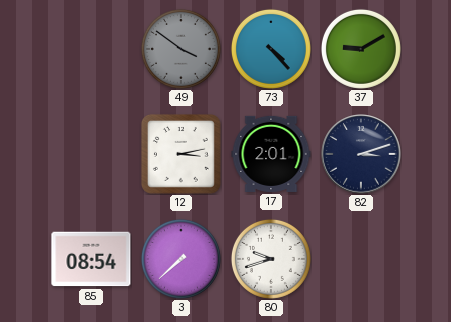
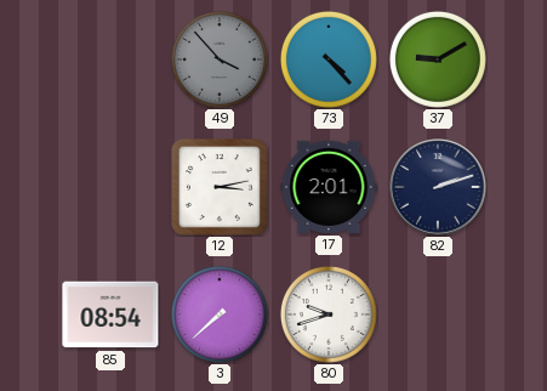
49: 3:51 -> 3:53
82: 3:12 -> 2:12
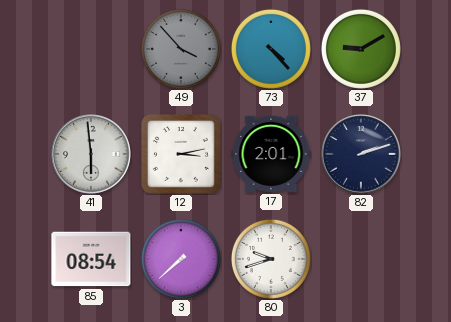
41: none -> 5:59
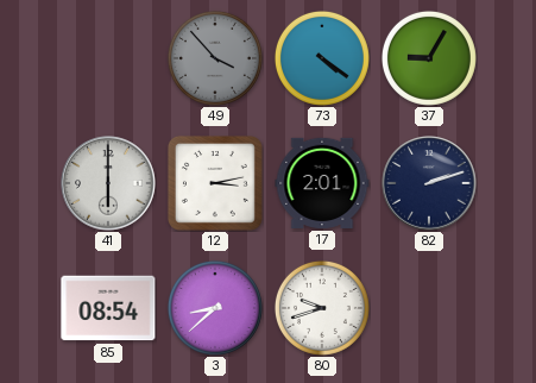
73: 4:23 -> 4:21
37: 9:10 -> 9:05
41: 5:59 -> 6:00
3: 7:38 -> 8:38
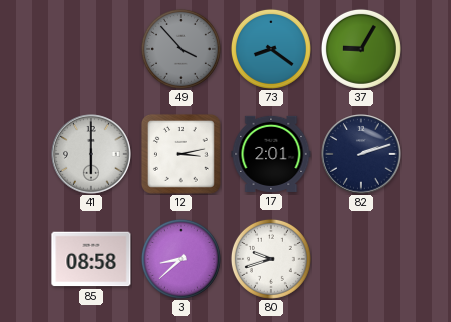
73: 4:21 -> 8:21
85: 08:54 -> 08:58
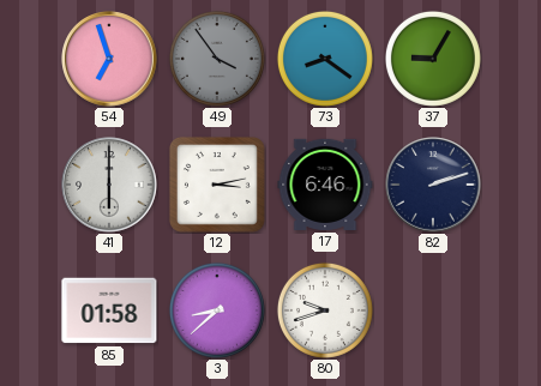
54: none -> 6:57
49: 3:53 -> 3:54
17: 2:01 -> 6:46
85: 08:58 -> 01:58
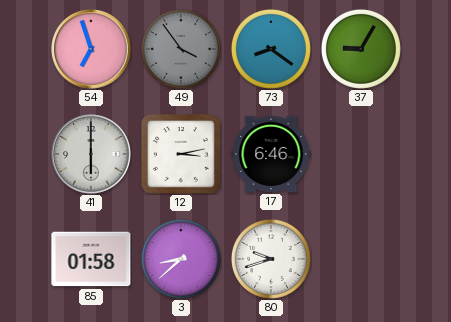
82: 2:12 -> none
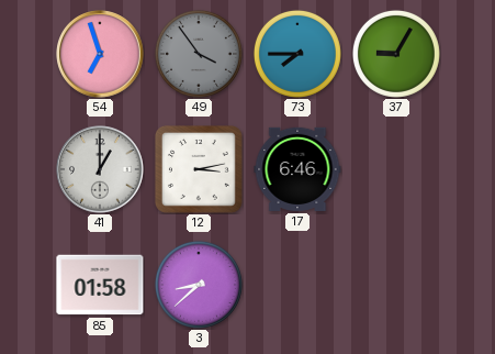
73: 8:21 -> 7:45
41: 6:00 -> 1:00
80: 9:42 -> none
